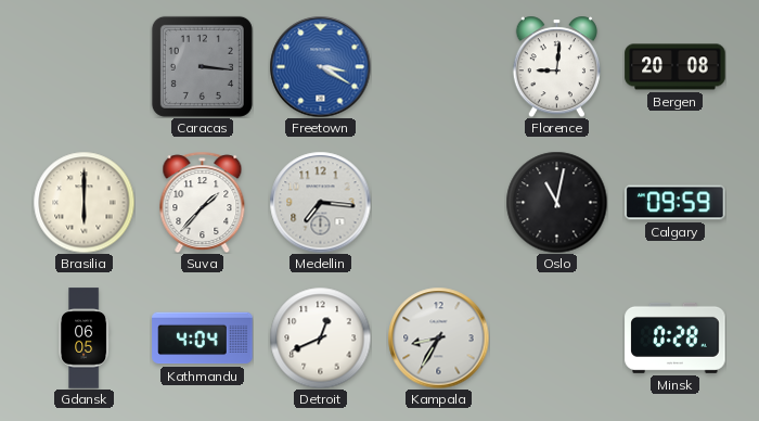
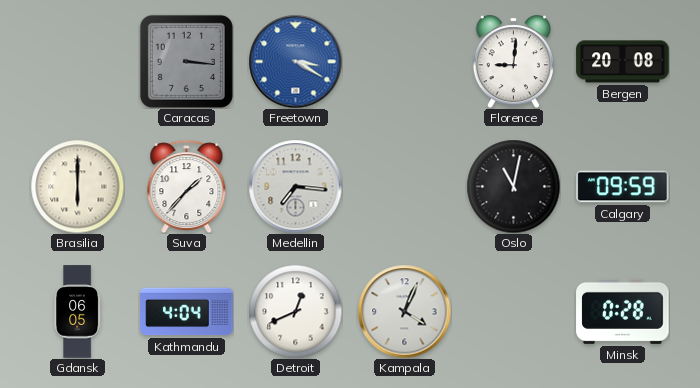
Kampala: 8:35 -> 4:04
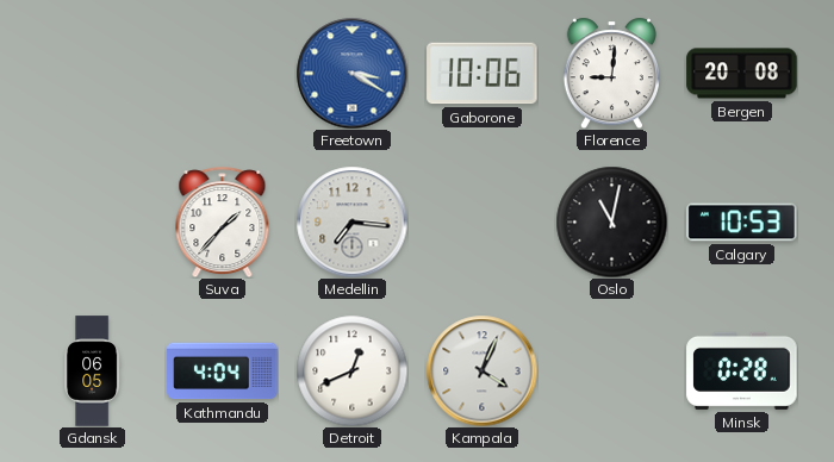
Caracas: 3:16 -> none
Gaborone: none -> 10:06
Brasilia: 6:00 -> none
Calgary: 09:59 -> 10:53
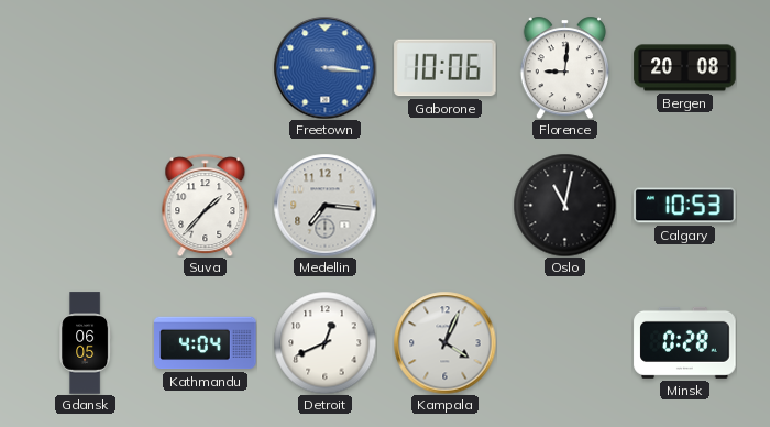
Freetown: 3:20 -> 3:16
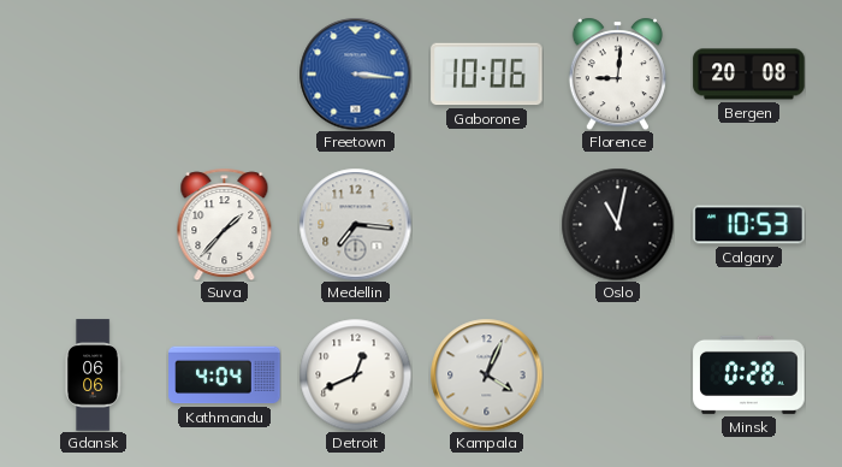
Gdansk: 06:05 -> 06:06
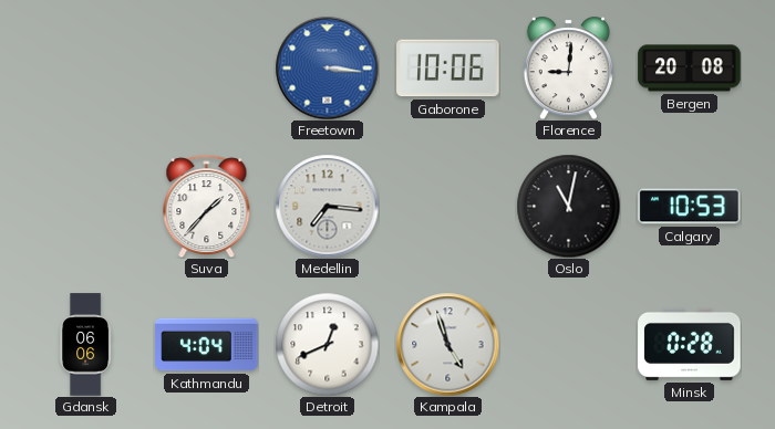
Kampala: 4:04 -> 4:57
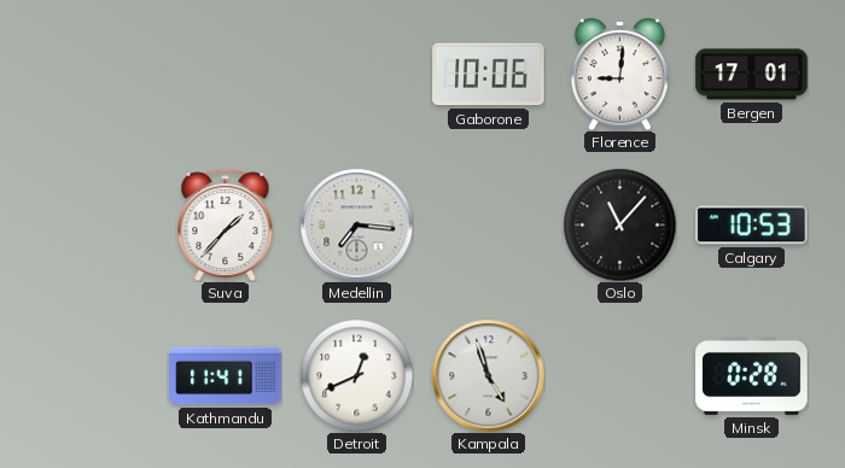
Freetown: 3:16 -> none
Bergen: 20:08 -> 17:01
Oslo: 11:02 -> 11:07
Gdansk: 06:06 -> none
Kathmandu: 4:04 -> 11:41
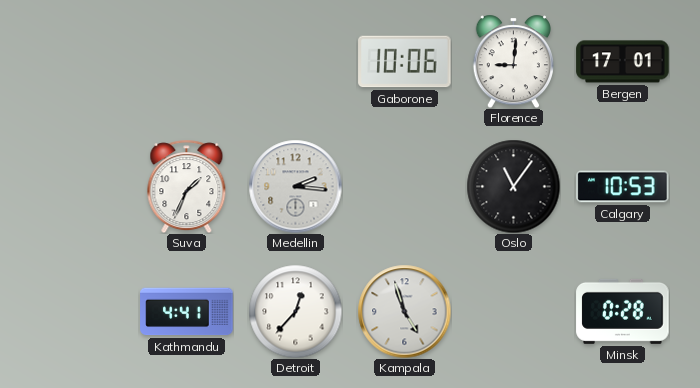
Suva: 1:37 -> 1:34
Medellin: 7:16 -> 2:16
Oslo: 11:07 -> 11:06
Kathmandu: 11:41 -> 4:41
Detroit: 12:41 -> 12:37
